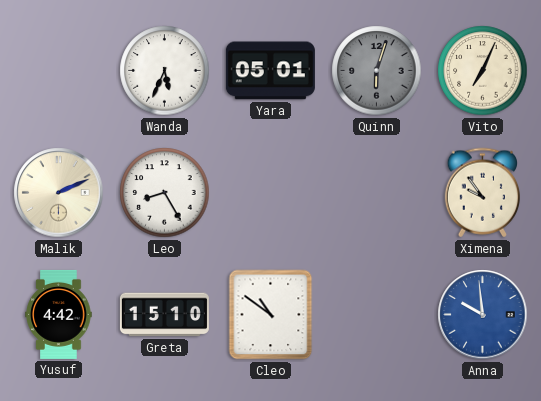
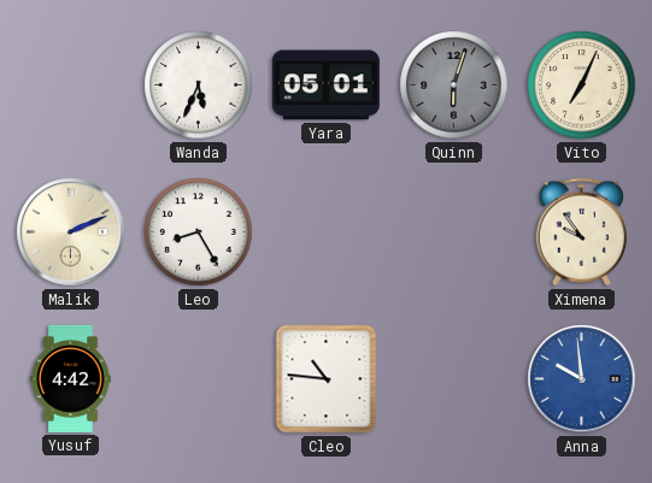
Greta: 15:10 -> none
Cleo: 10:51 -> 10:46
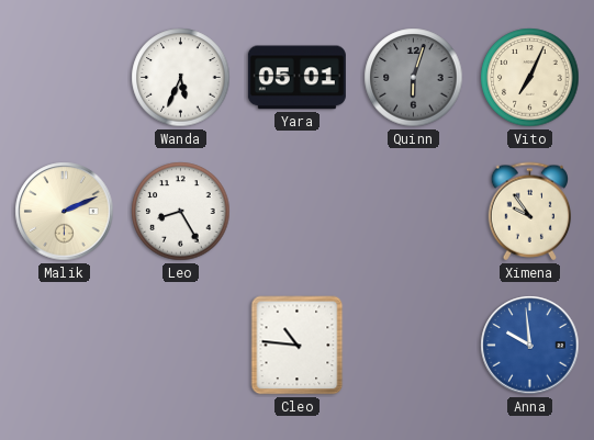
Yusuf: 4:42 -> none
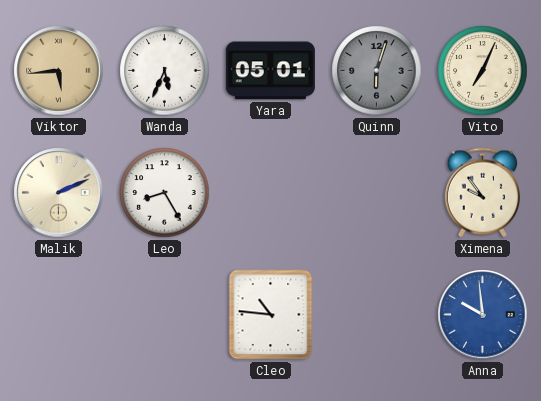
Viktor: none -> 5:44
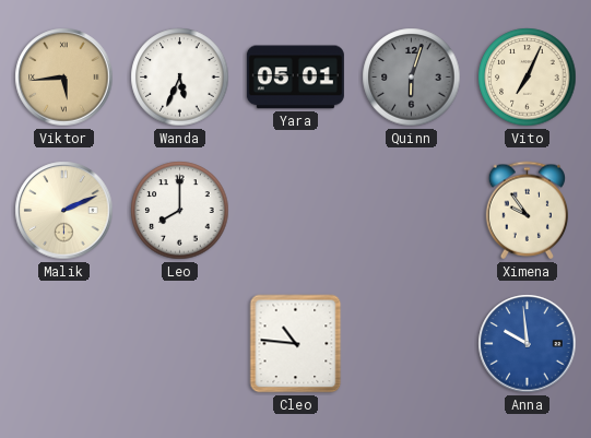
Leo: 8:25 -> 8:00
